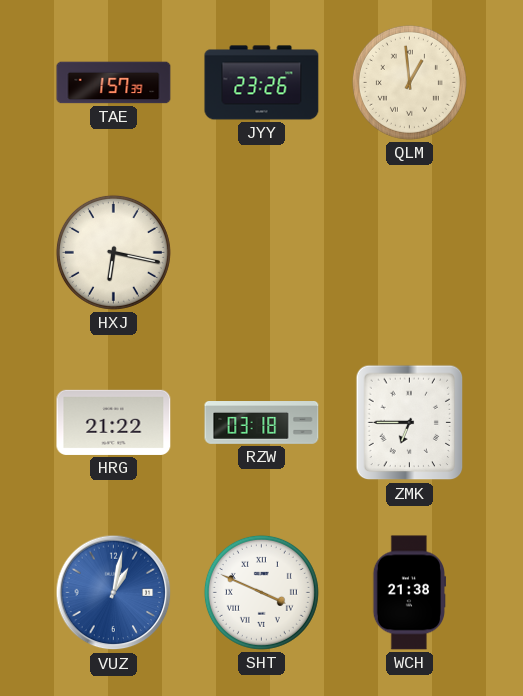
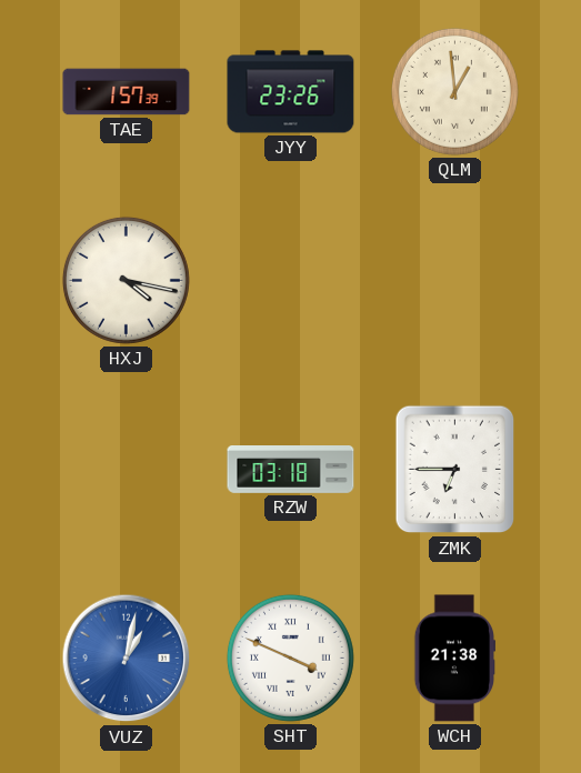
HXJ: 6:17 -> 4:17
HRG: 21:22 -> none
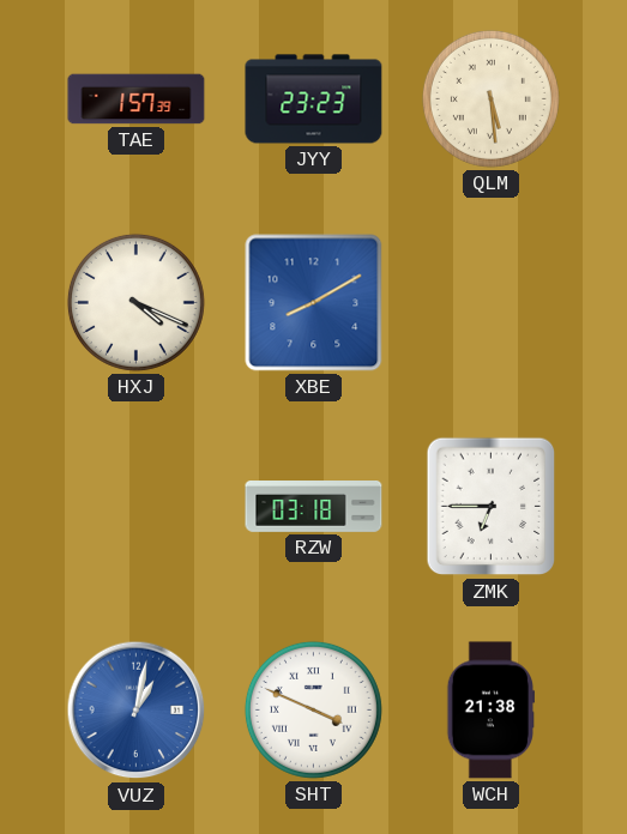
JYY: 23:26 -> 23:23
QLM: 12:59 -> 5:29
HXJ: 4:17 -> 4:19
XBE: none -> 8:10
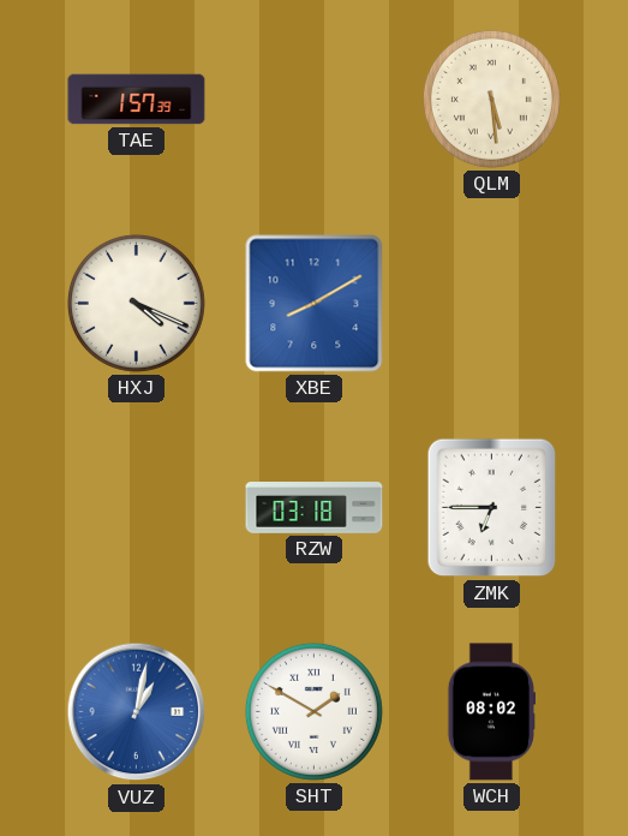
JYY: 23:23 -> none
SHT: 3:49 -> 1:50
WCH: 21:38 -> 08:02
